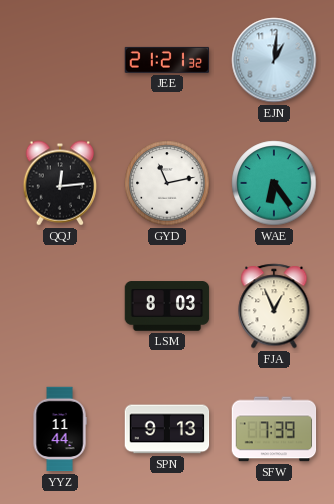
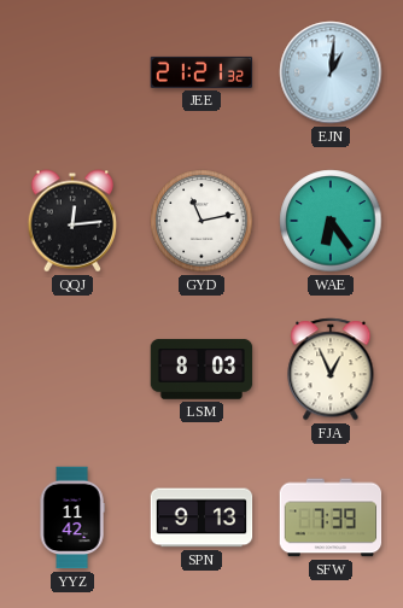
YYZ: 11:44 -> 11:42
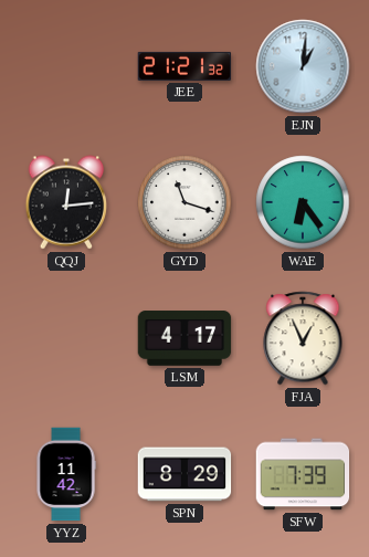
GYD: 11:13 -> 11:18
LSM: 8:03 -> 4:17
SPN: 9:13 -> 8:29
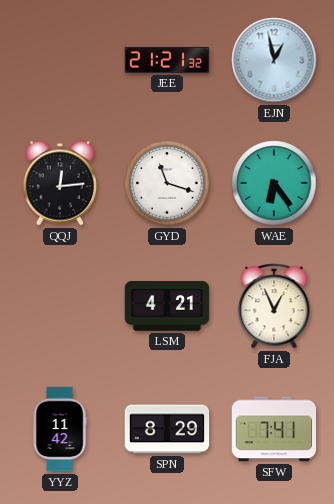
EJN: 1:01 -> 12:58
LSM: 4:17 -> 4:21
SFW: 7:39 -> 7:41
